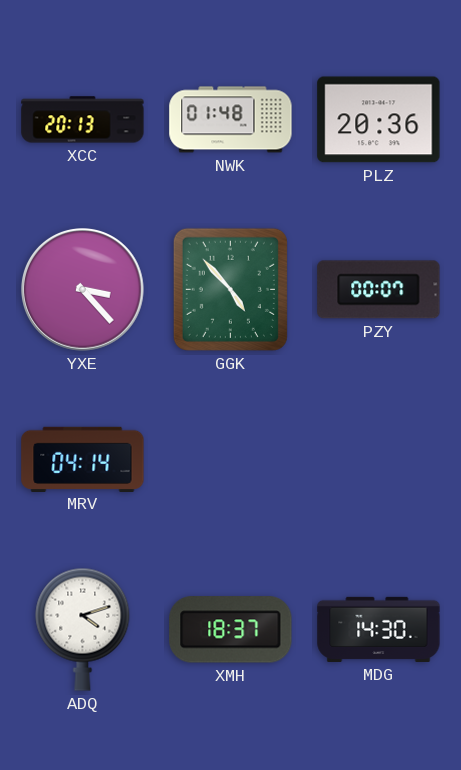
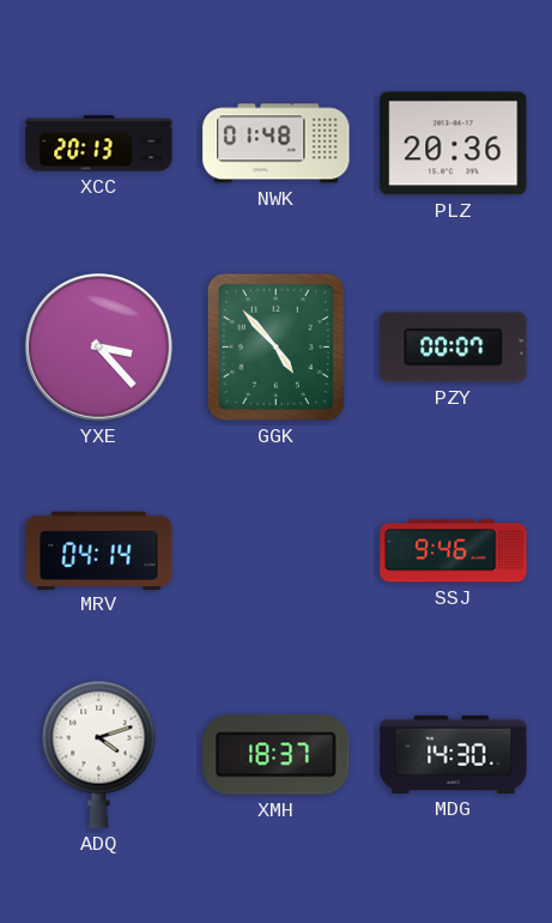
SSJ: none -> 9:46
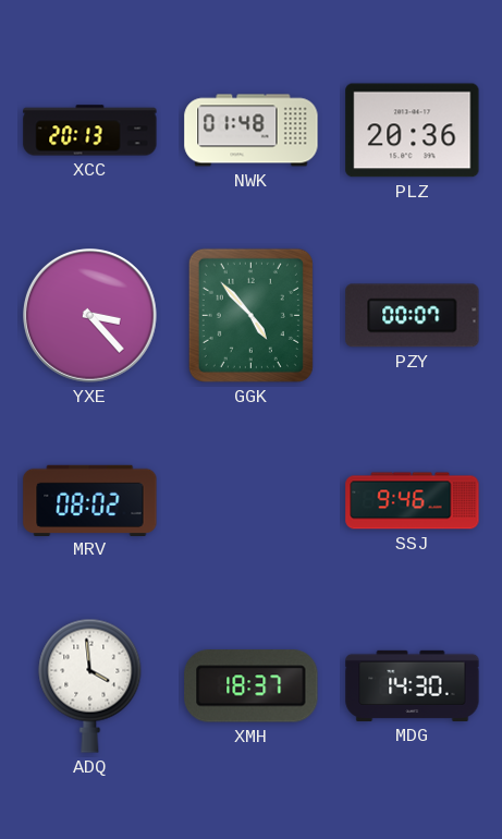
MRV: 04:14 -> 08:02
ADQ: 4:12 -> 3:59
